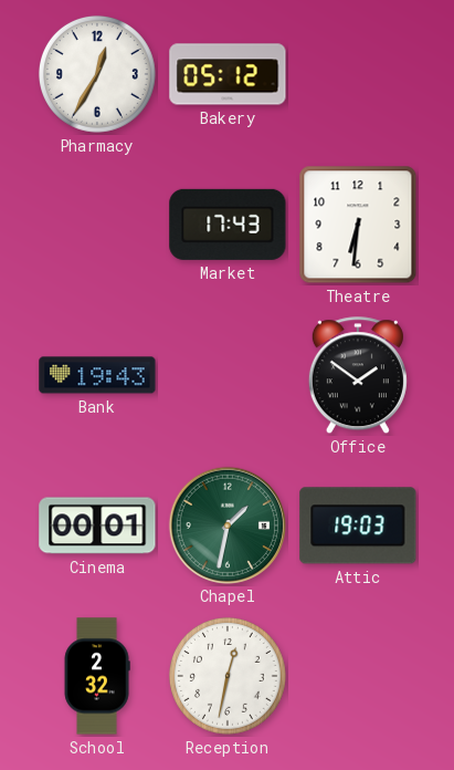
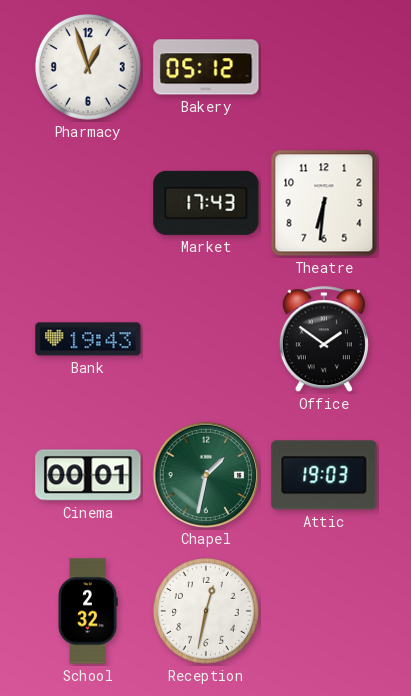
Pharmacy: 12:35 -> 12:57
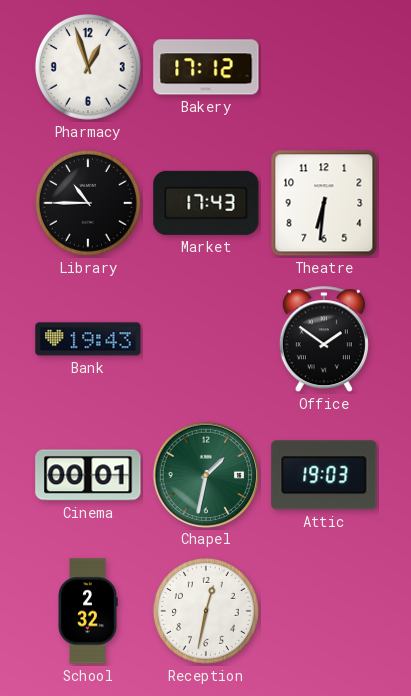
Bakery: 05:12 -> 17:12
Library: none -> 10:45
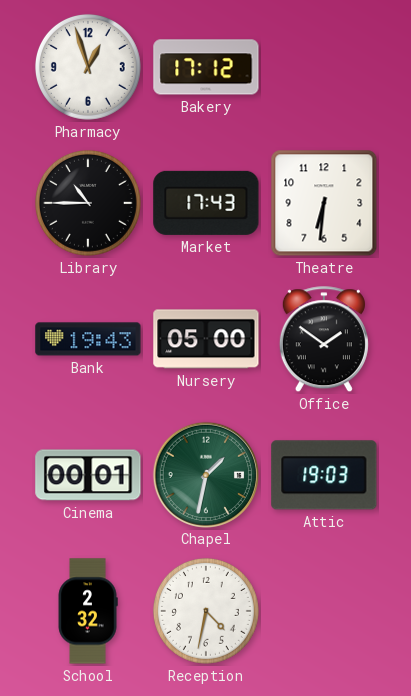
Nursery: none -> 05:00
Reception: 12:32 -> 4:32
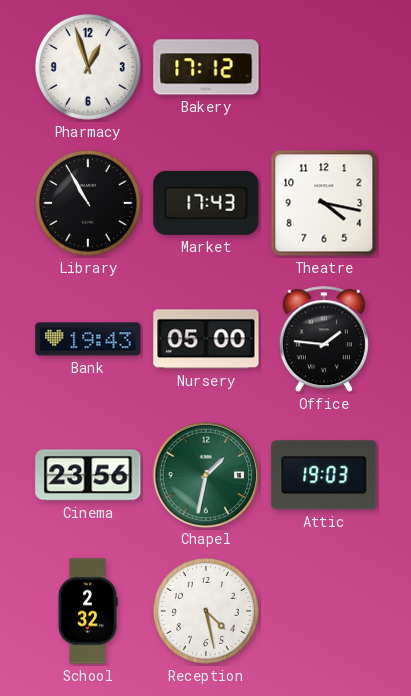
Library: 10:45 -> 10:55
Theatre: 6:31 -> 4:17
Office: 1:51 -> 1:46
Cinema: 00:01 -> 23:56
Reception: 4:32 -> 4:28
